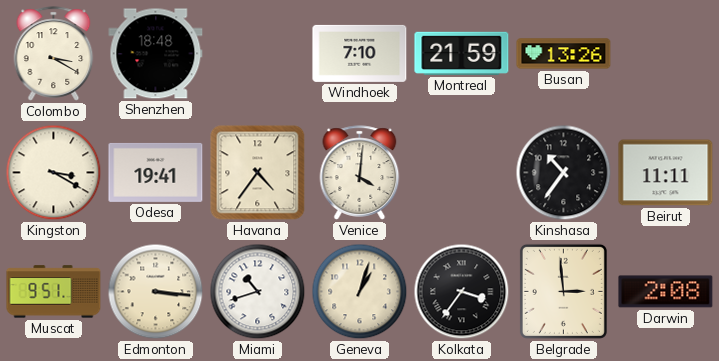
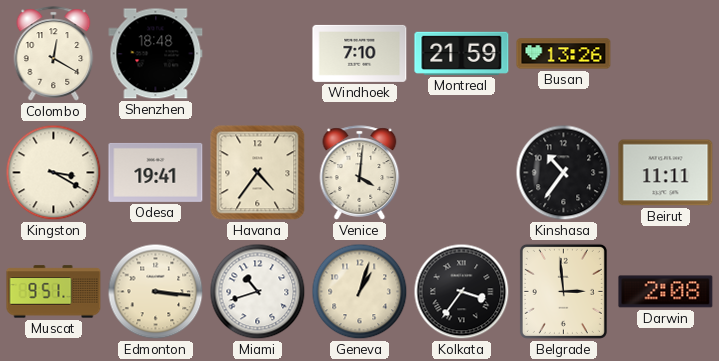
Colombo: 3:20 -> 12:20
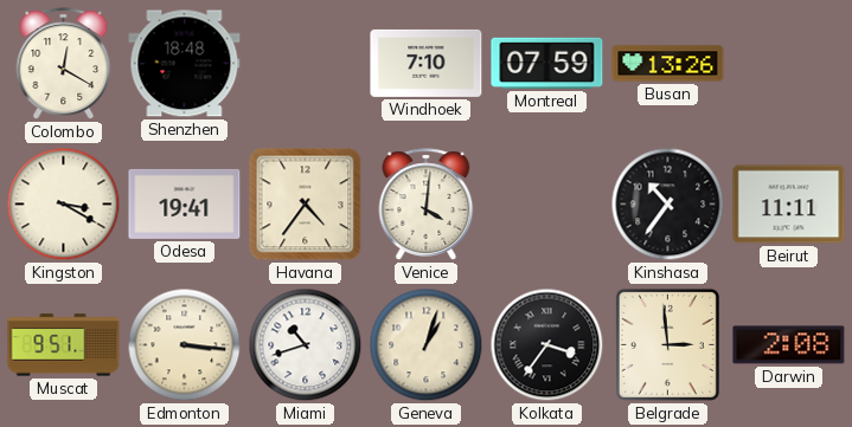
Montreal: 21:59 -> 07:59
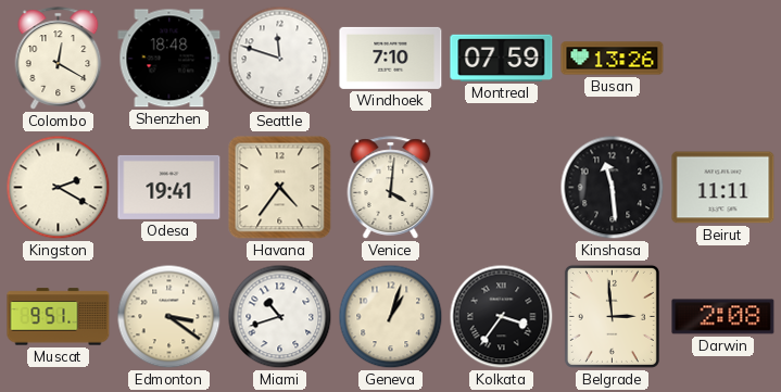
Seattle: none -> 11:48
Kingston: 3:20 -> 2:20
Kinshasa: 10:36 -> 11:29
Edmonton: 3:16 -> 3:21
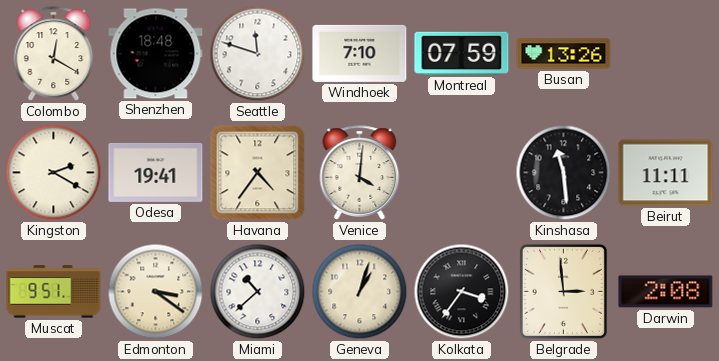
Miami: 10:42 -> 10:38
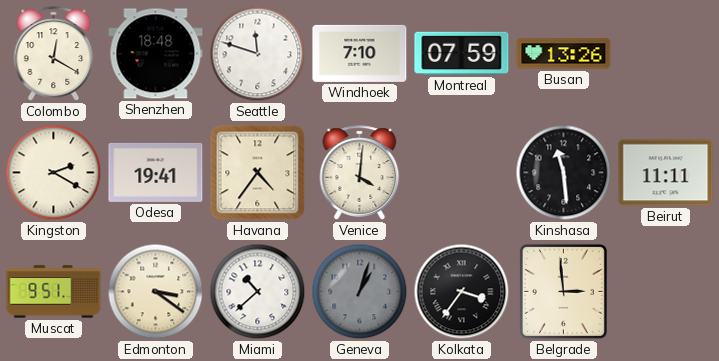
Geneva dial: cream -> grey
Darwin: 2:08 -> none
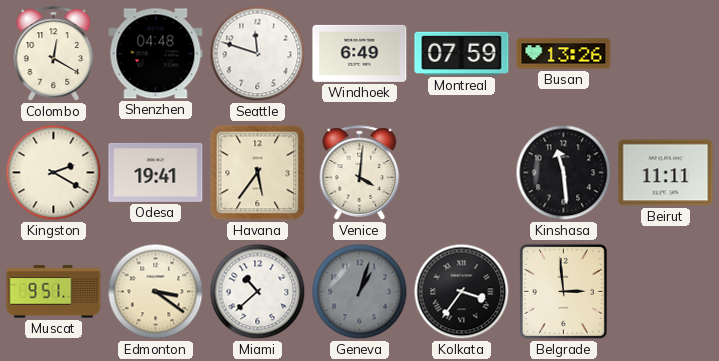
Shenzhen: 18:48 -> 04:48
Windhoek: 7:10 -> 6:49
Havana: 4:36 -> 5:36
